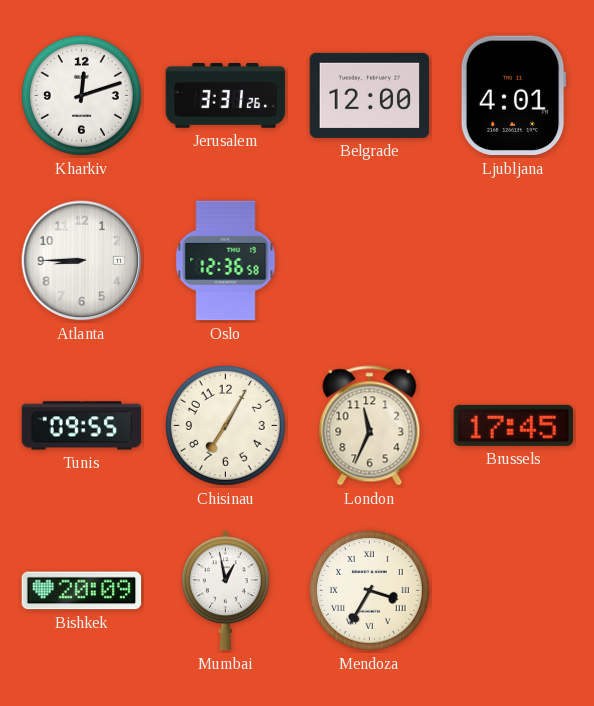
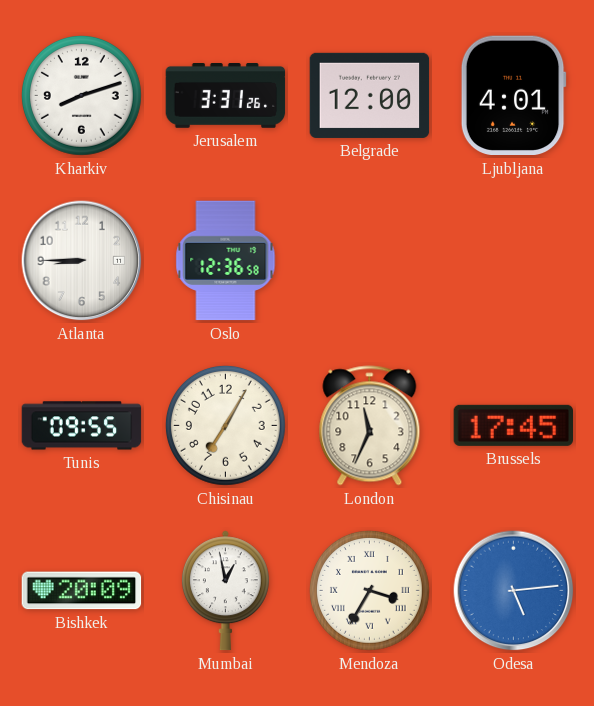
Kharkiv: 12:12 -> 8:12
Odesa: none -> 5:14
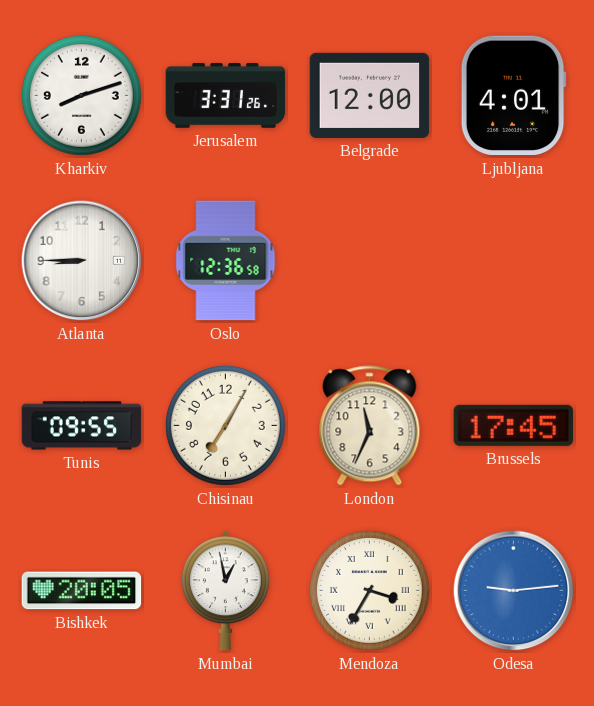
Bishkek: 20:09 -> 20:05
Odesa: 5:14 -> 9:14
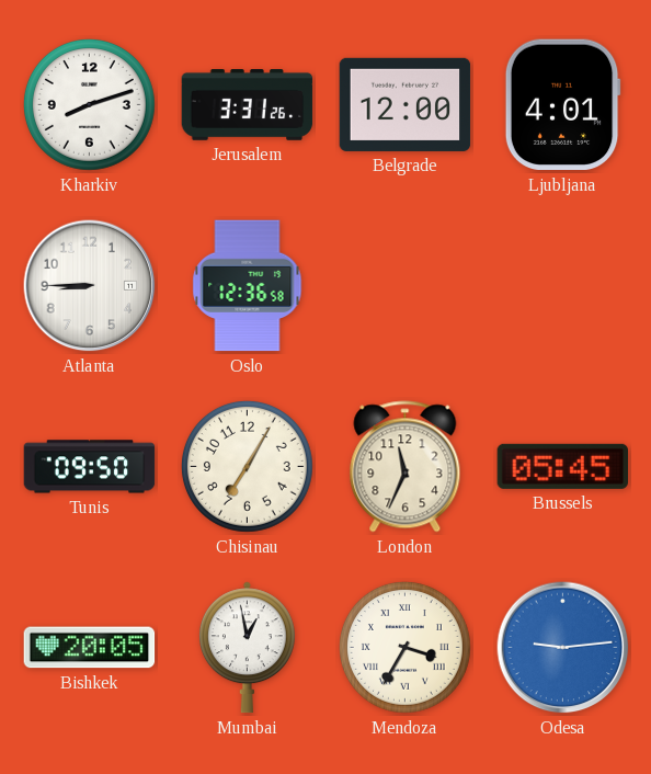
Tunis: 09:55 -> 09:50
Brussels: 17:45 -> 05:45
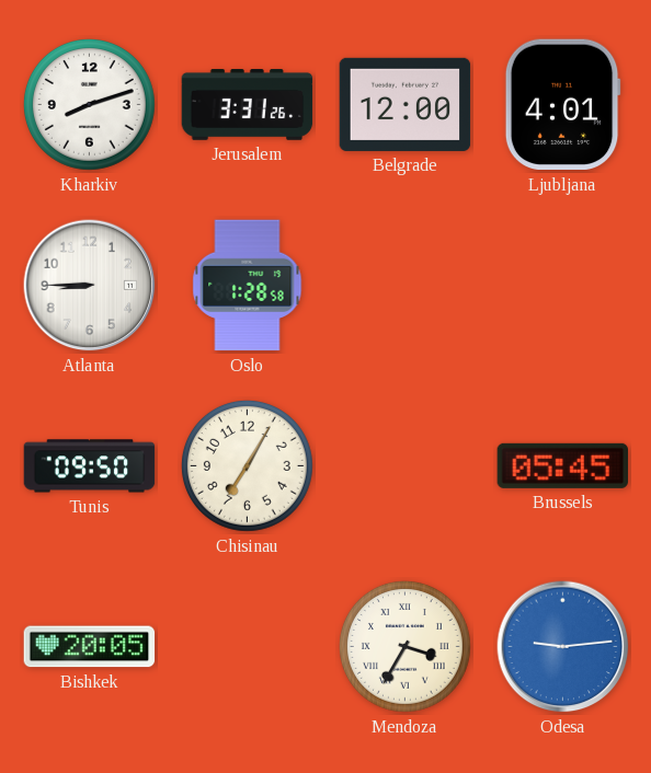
Oslo: 12:36 -> 1:28
London: 11:34 -> none
Mumbai: 12:58 -> none
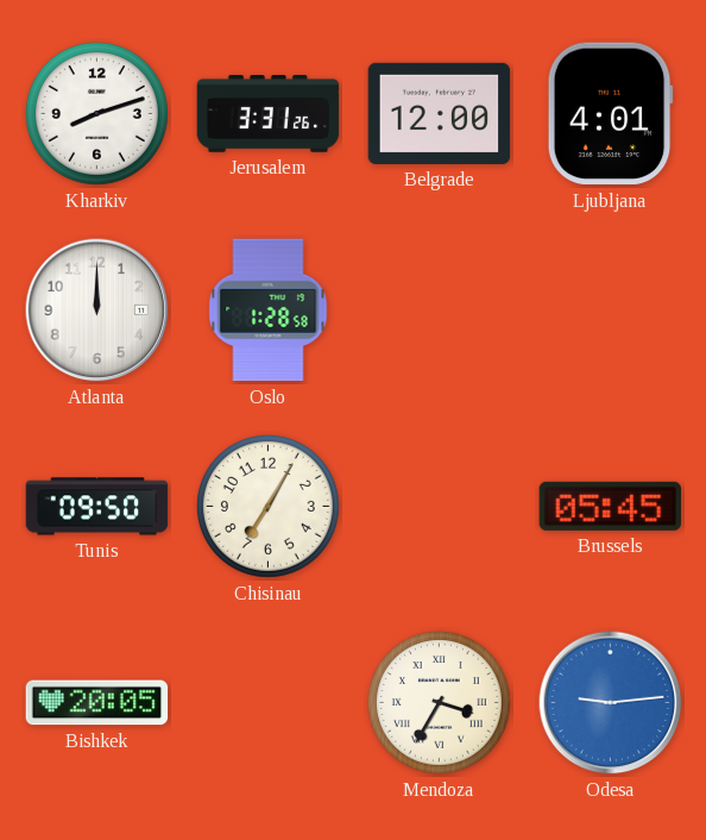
Atlanta: 8:45 -> 12:00
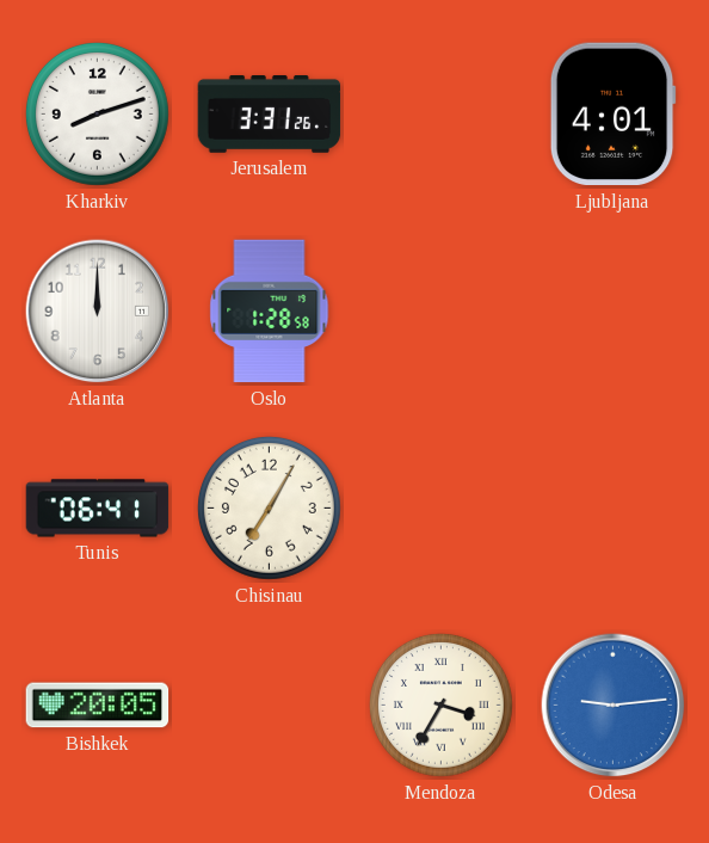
Belgrade: 12:00 -> none
Tunis: 09:50 -> 06:41
Brussels: 05:45 -> none
